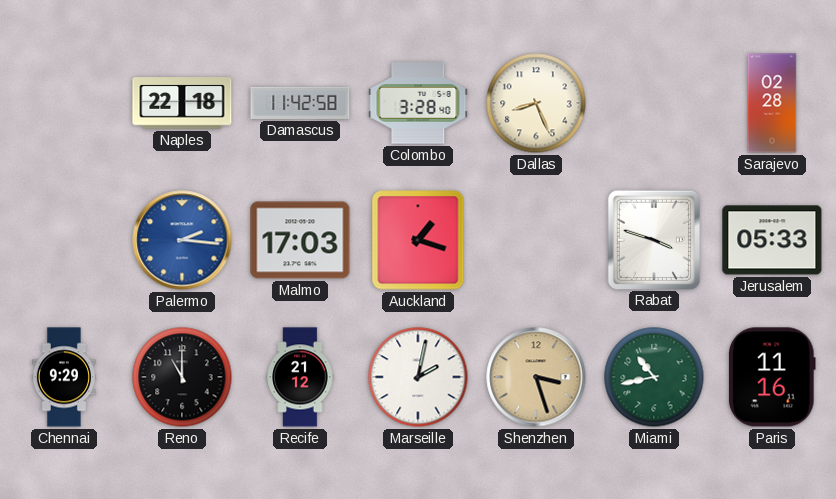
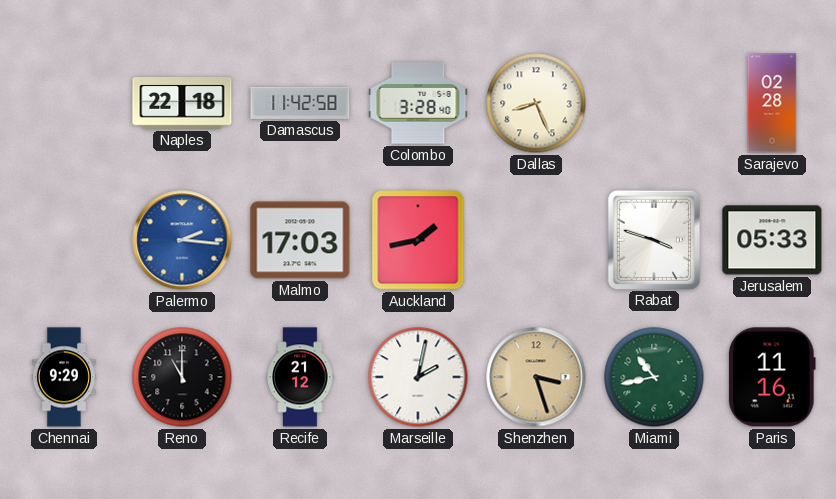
Auckland: 1:18 -> 1:43
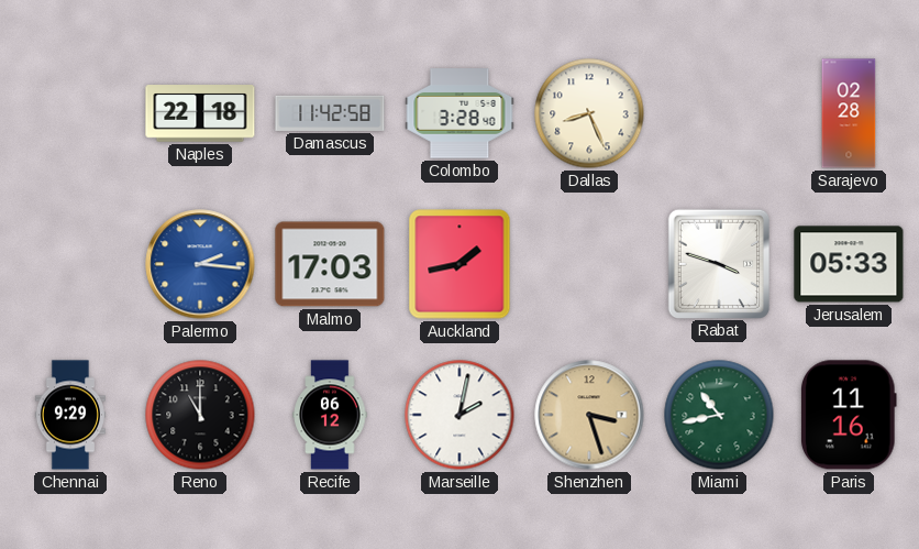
Recife: 21:12 -> 06:12
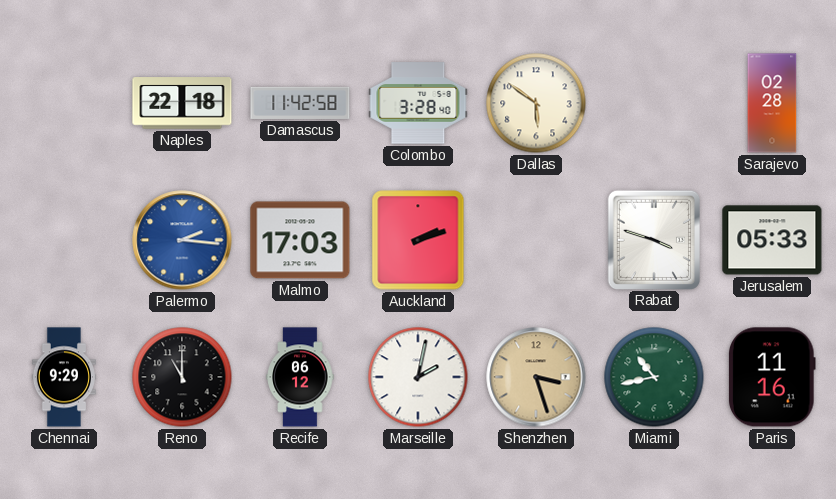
Dallas: 8:26 -> 5:51
Auckland: 1:43 -> 2:12
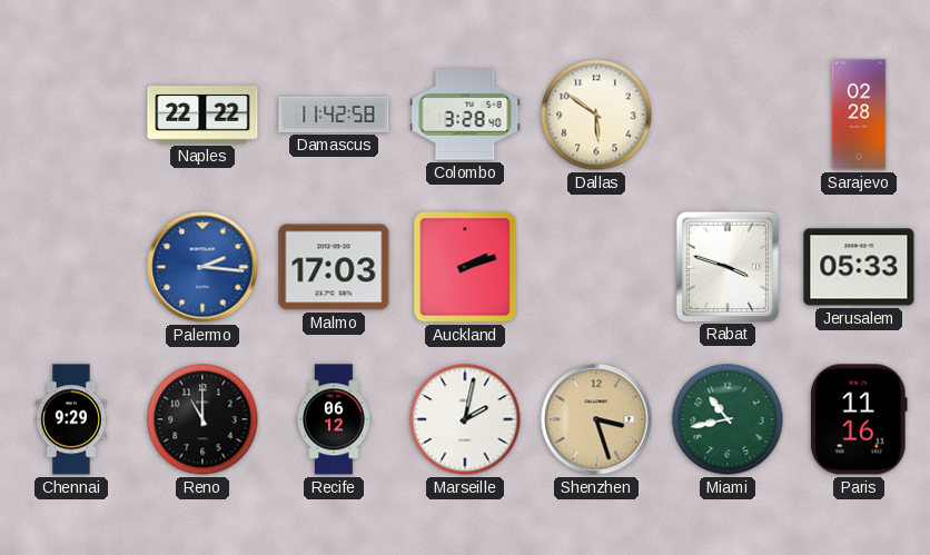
Naples: 22:18 -> 22:22
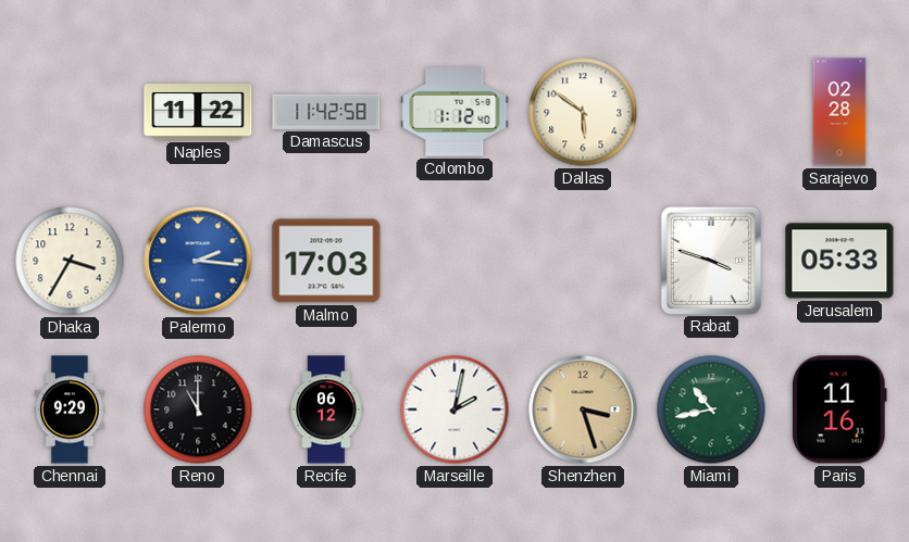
Naples: 22:22 -> 11:22
Colombo: 3:28 -> 1:12
Dhaka: none -> 3:35
Auckland: 2:12 -> none
